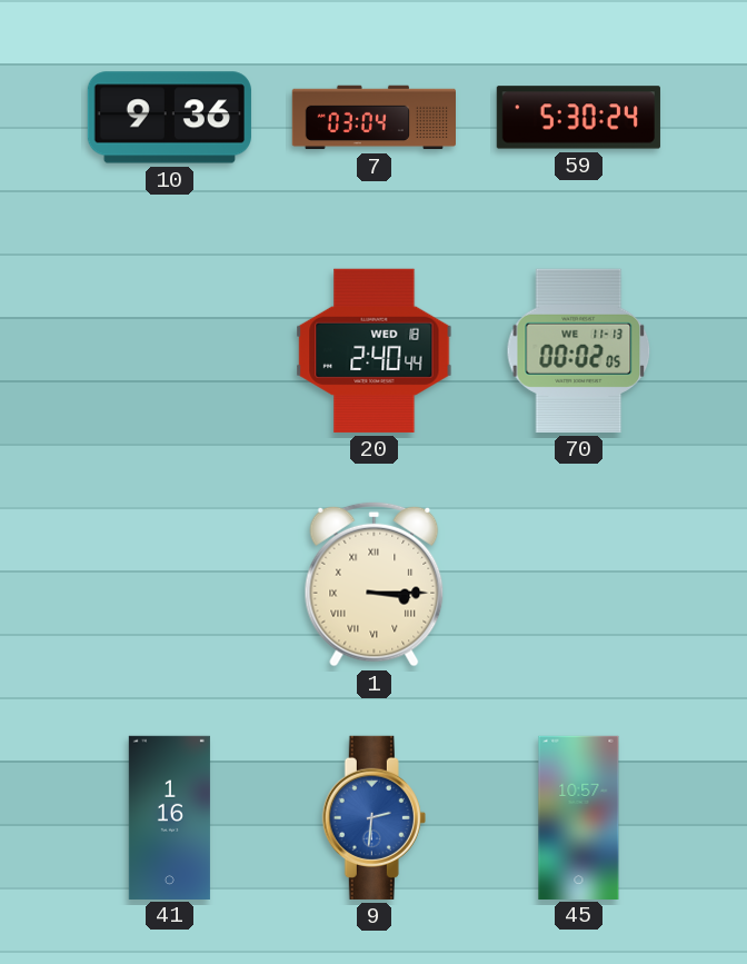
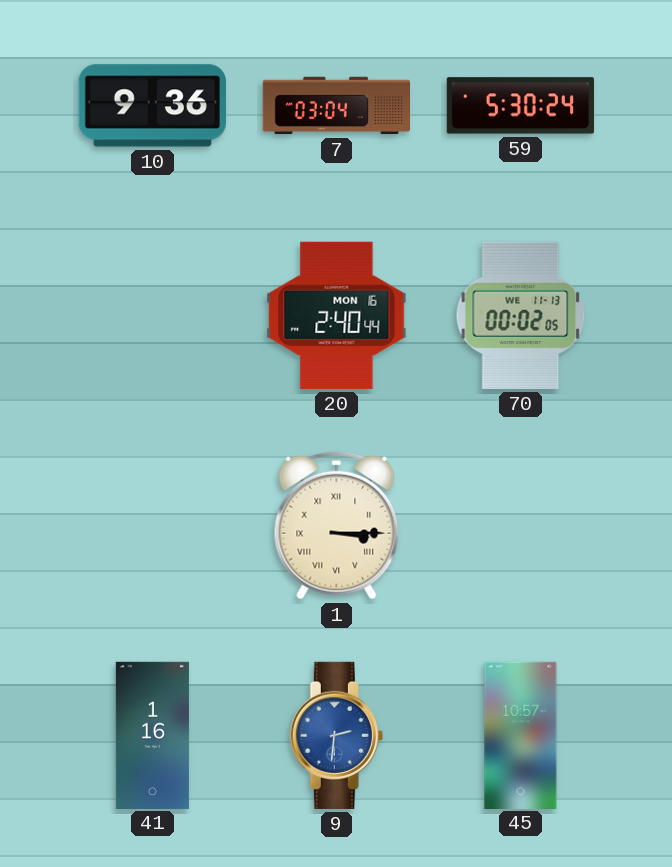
20 date: WED 18 -> MON 16
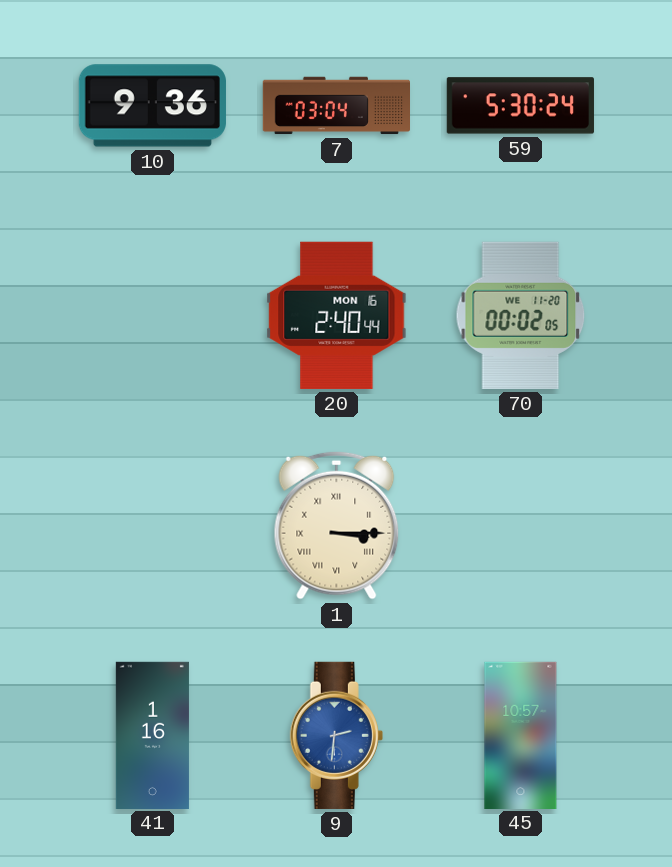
70 date: WE 11-13 -> WE 11-20
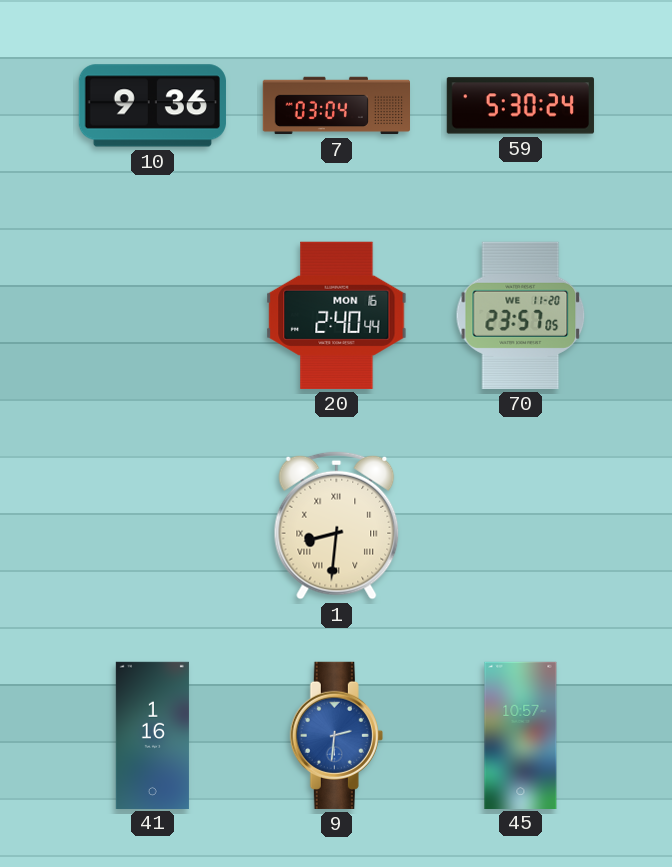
70: 00:02 -> 23:57
1: 3:15 -> 8:31
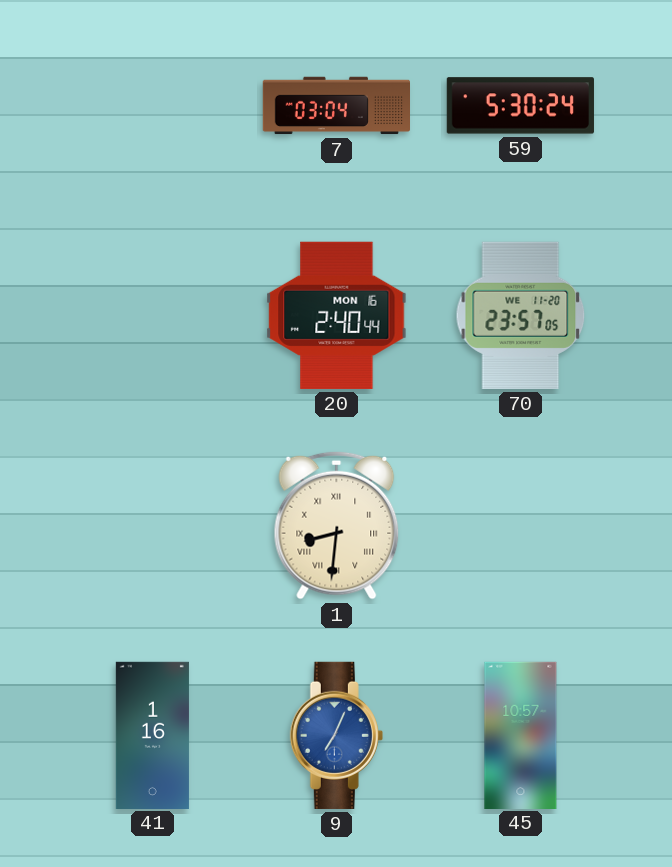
10: 9:36 -> none
9: 2:31 -> 7:04
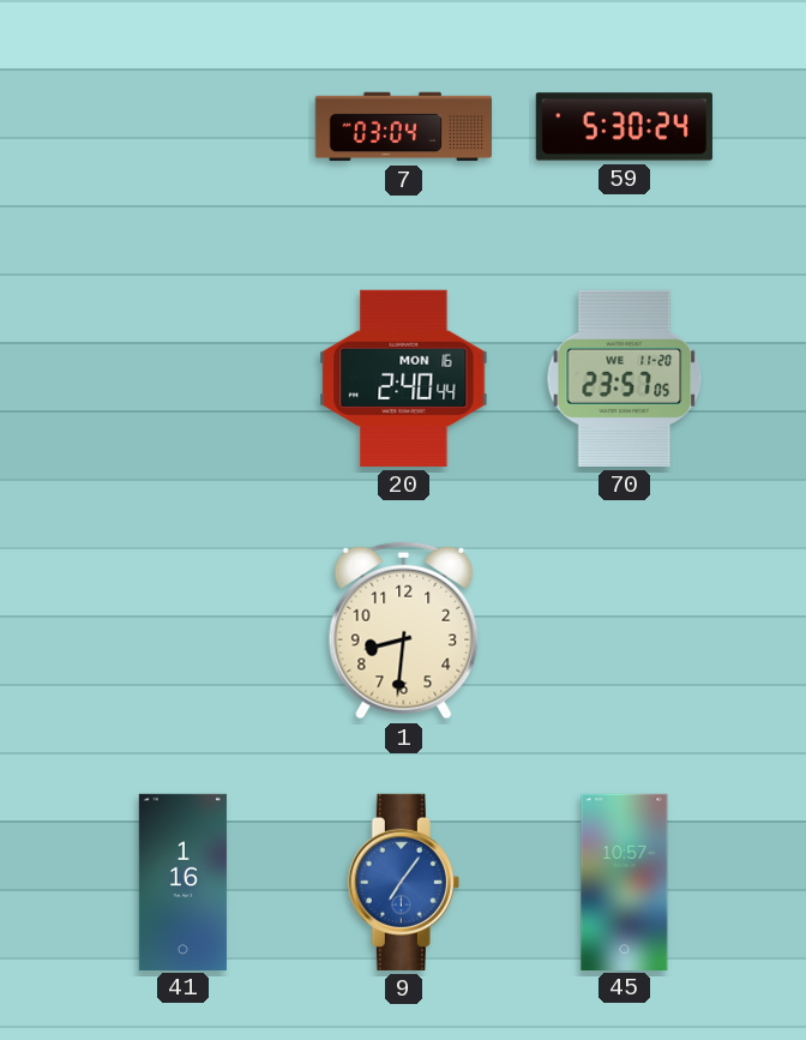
1 numerals: Roman -> Arabic
9: 7:04 -> 7:06
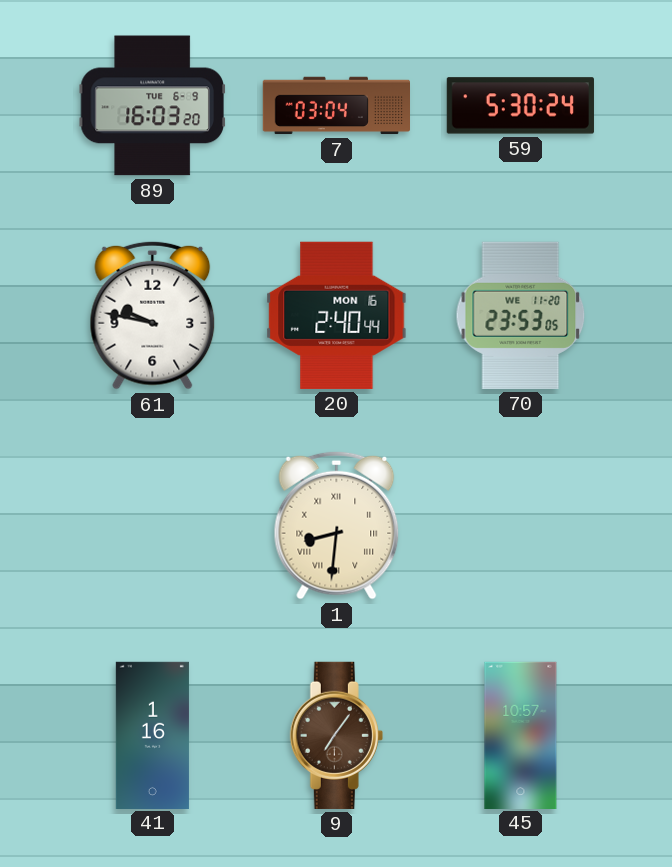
89: none -> 16:03
61: none -> 9:47
70: 23:57 -> 23:53
1 numerals: Arabic -> Roman
9 dial: blue -> brown
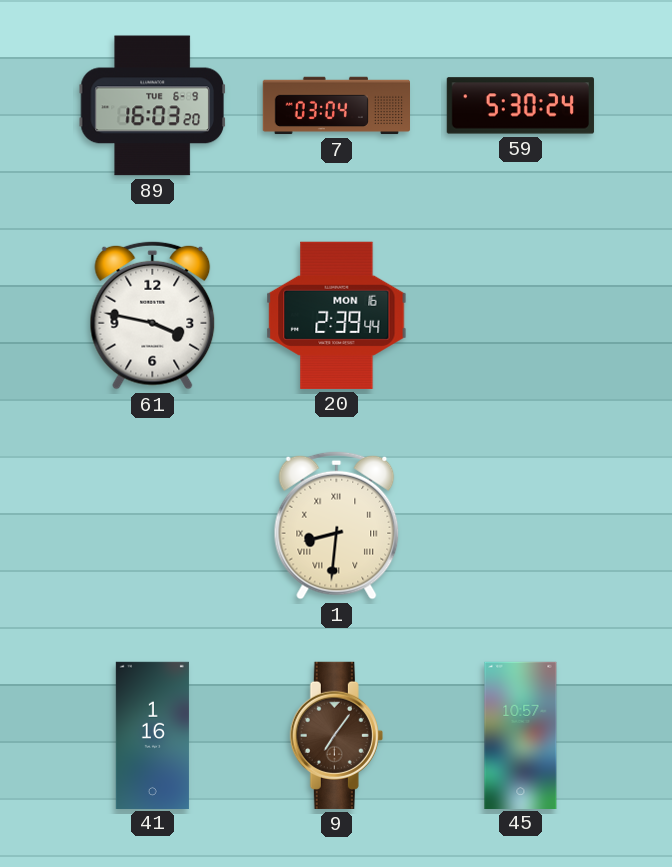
61: 9:47 -> 3:47
20: 2:40 -> 2:39
70: 23:53 -> none
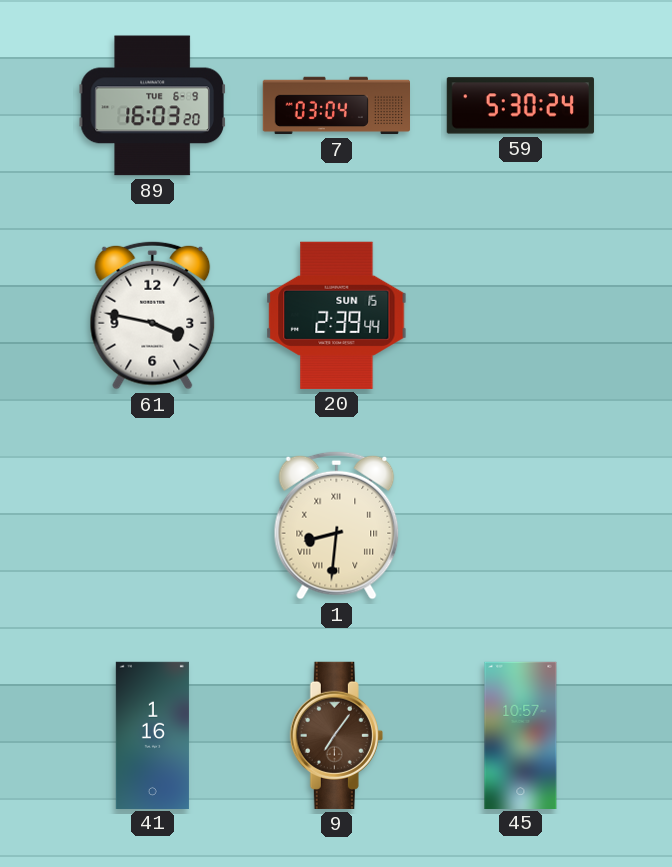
20 date: MON 16 -> SUN 15
